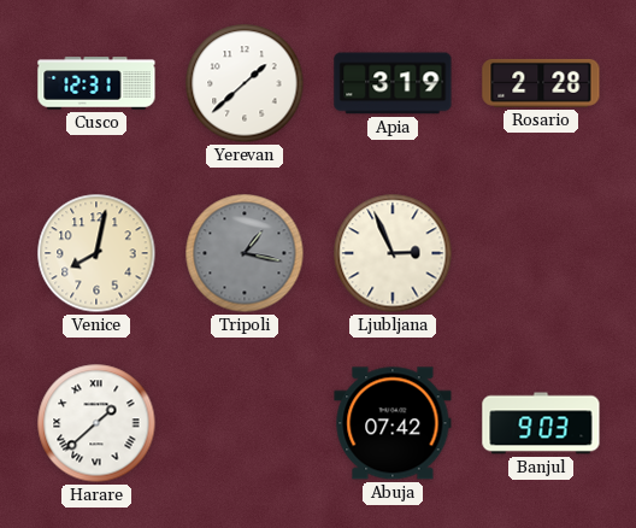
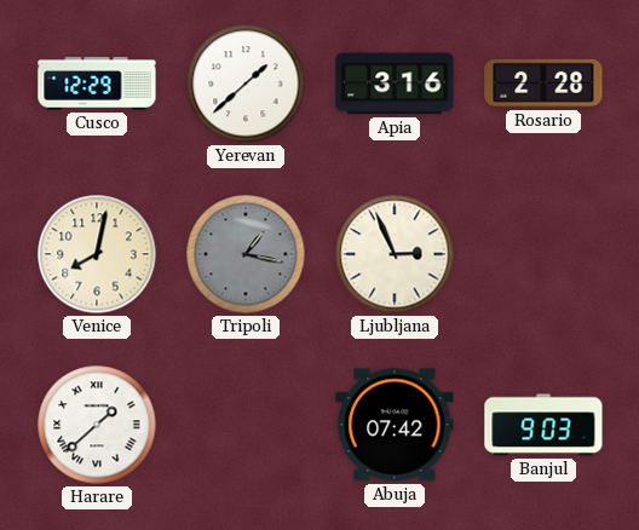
Cusco: 12:31 -> 12:29
Apia: 3:19 -> 3:16
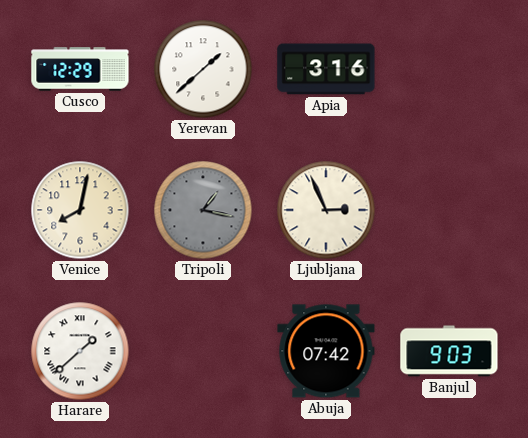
Rosario: 2:28 -> none
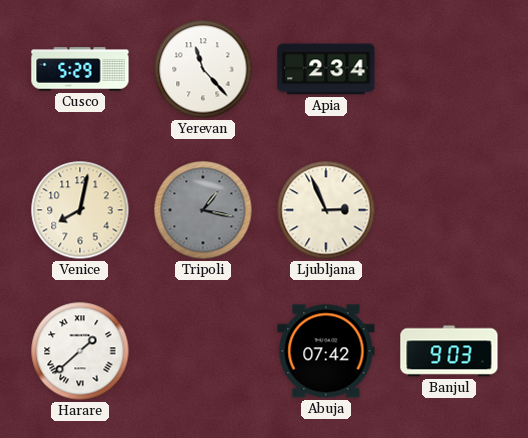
Cusco: 12:29 -> 5:29
Yerevan: 1:38 -> 11:23
Apia: 3:16 -> 2:34
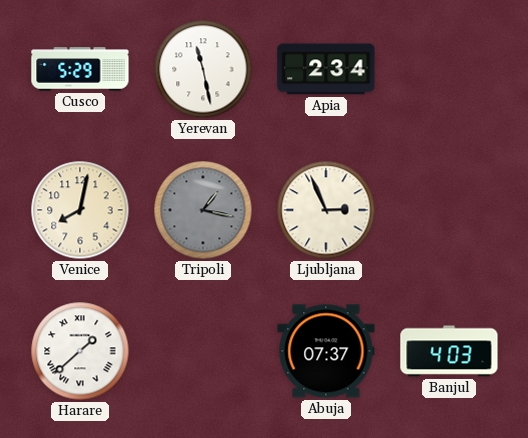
Yerevan: 11:23 -> 11:28
Abuja: 07:42 -> 07:37
Banjul: 9:03 -> 4:03
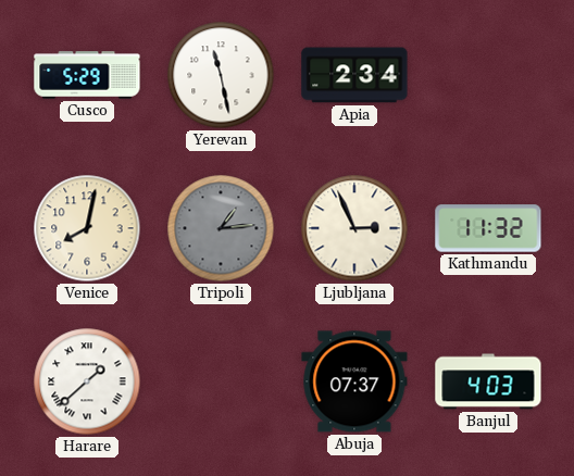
Tripoli: 1:17 -> 1:14
Kathmandu: none -> 11:32
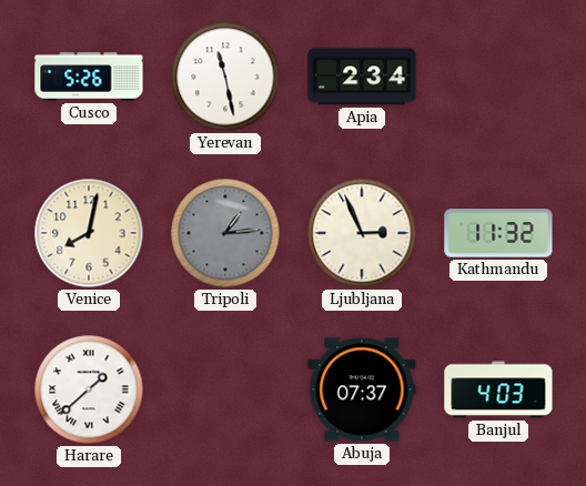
Cusco: 5:29 -> 5:26
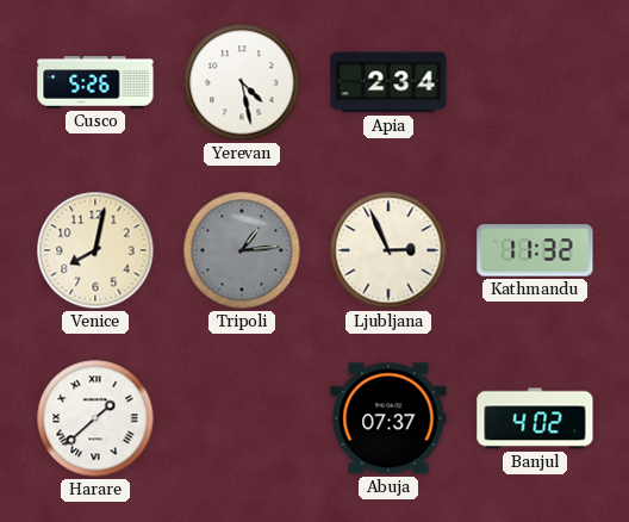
Yerevan: 11:28 -> 4:28
Banjul: 4:03 -> 4:02
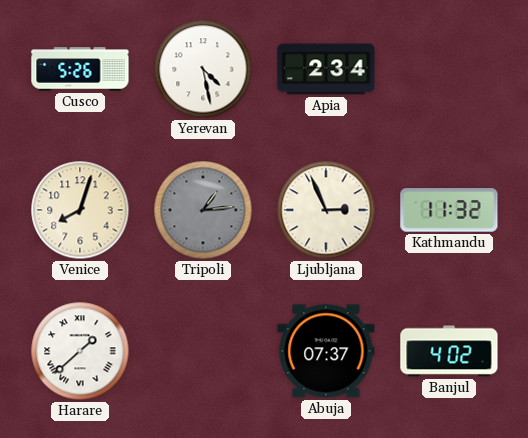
Venice: 8:02 -> 8:03
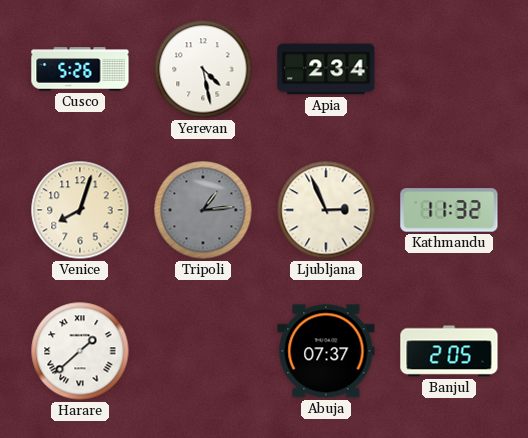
Banjul: 4:02 -> 2:05
